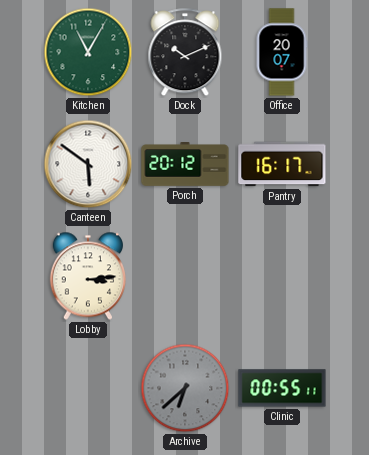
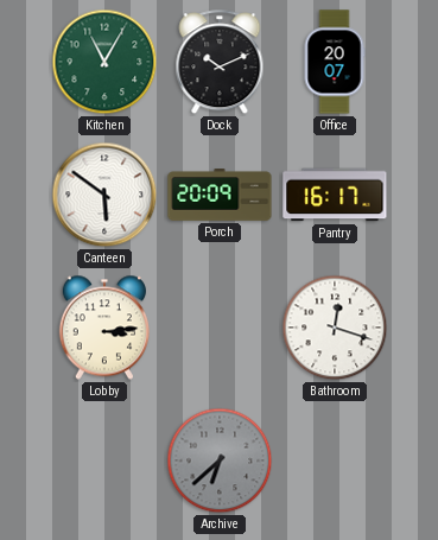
Porch: 20:12 -> 20:09
Bathroom: none -> 12:18
Clinic: 00:55 -> none
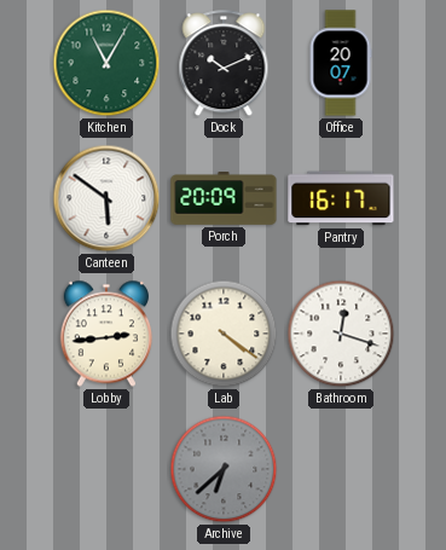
Lobby: 3:14 -> 2:44
Lab: none -> 4:21
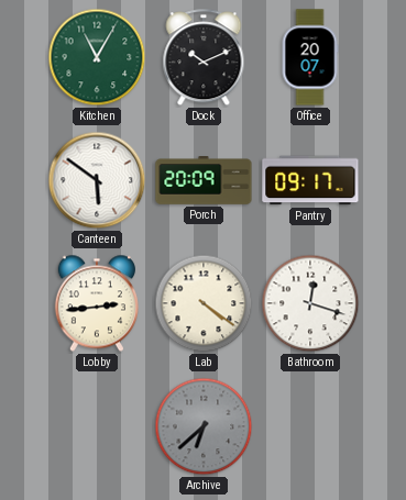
Pantry: 16:17 -> 09:17
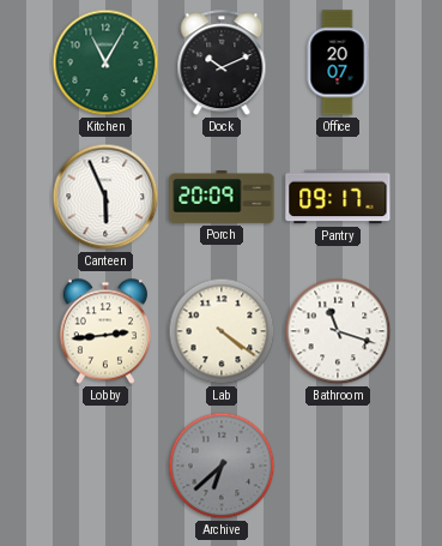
Canteen: 5:51 -> 5:56
Bathroom: 12:18 -> 11:18
